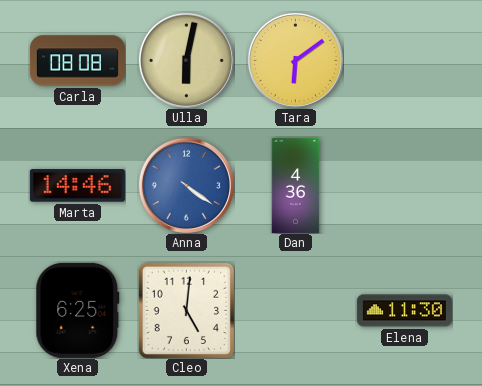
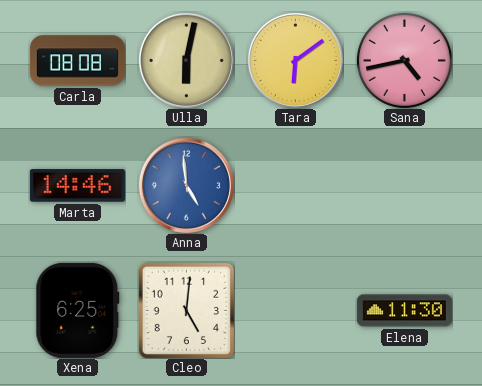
Sana: none -> 4:43
Anna: 4:21 -> 4:59
Dan: 4:36 -> none
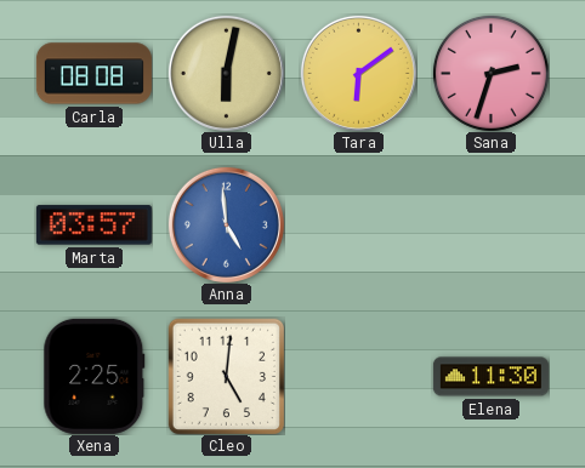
Sana: 4:43 -> 2:33
Marta: 14:46 -> 03:57
Xena: 6:25 -> 2:25
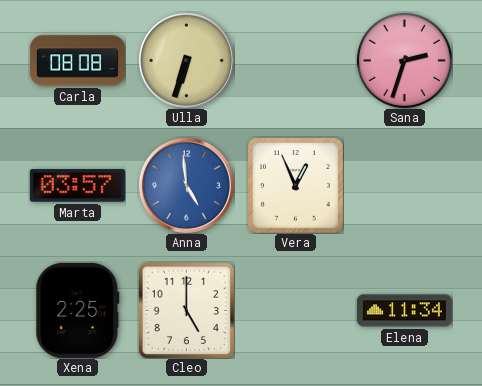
Ulla: 6:02 -> 6:33
Tara: 6:09 -> none
Vera: none -> 12:56
Cleo: 5:01 -> 5:00
Elena: 11:30 -> 11:34
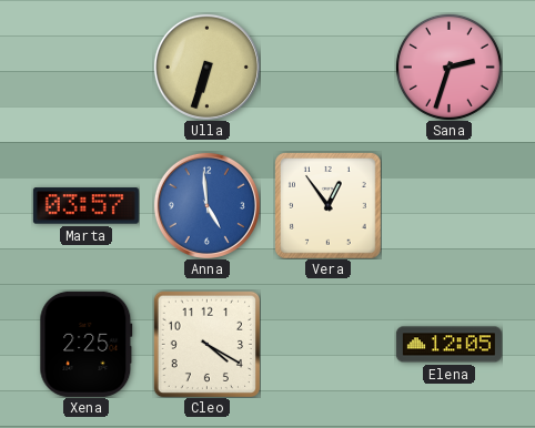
Carla: 08:08 -> none
Vera: 12:56 -> 12:54
Cleo: 5:00 -> 4:20
Elena: 11:34 -> 12:05
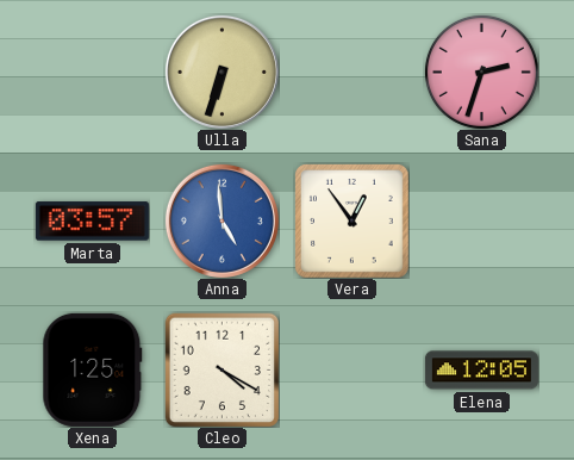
Xena: 2:25 -> 1:25
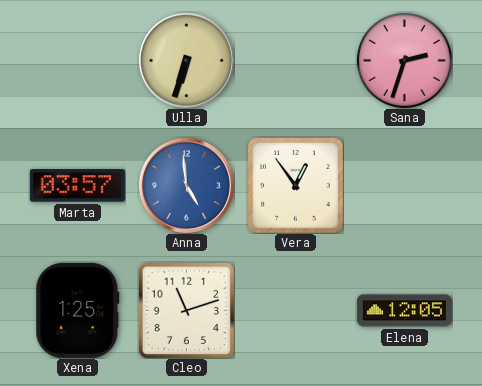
Cleo: 4:20 -> 11:12
